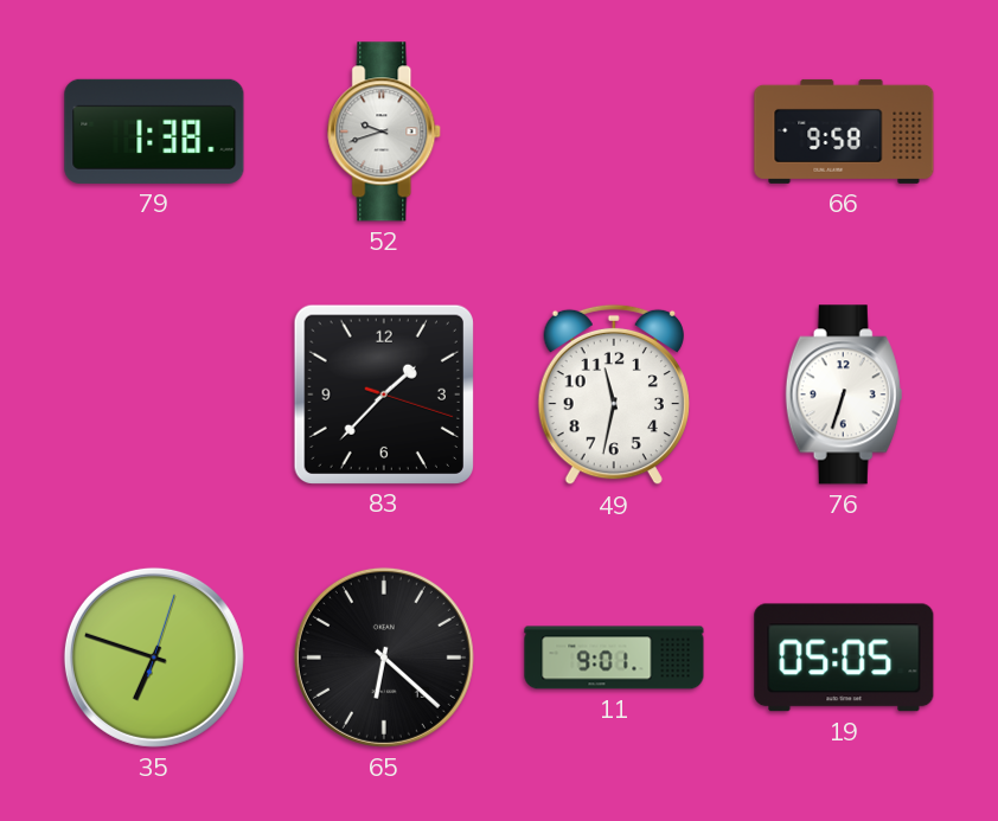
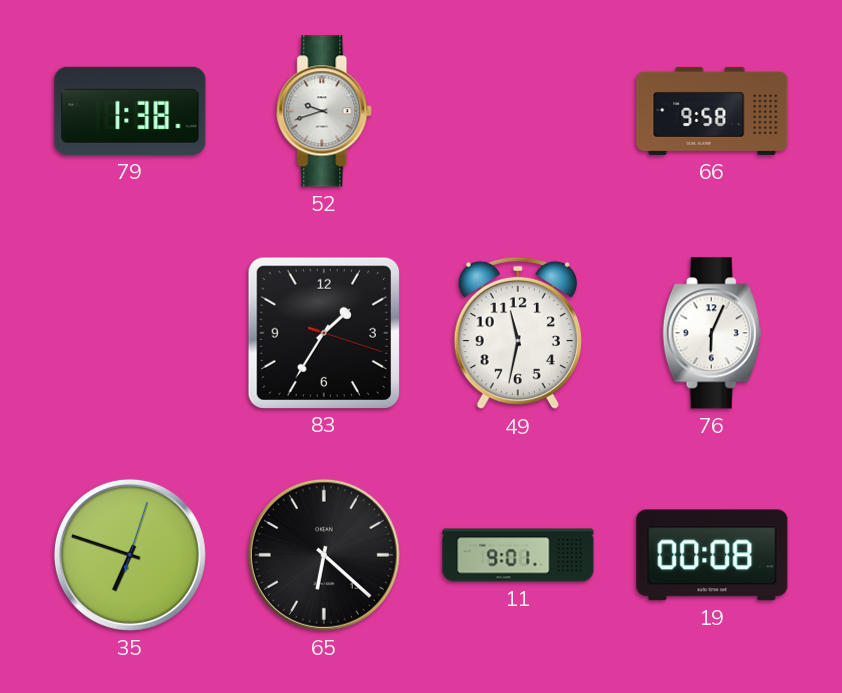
83: 1:37 -> 1:35
76: 6:33 -> 6:04
19: 05:05 -> 00:08
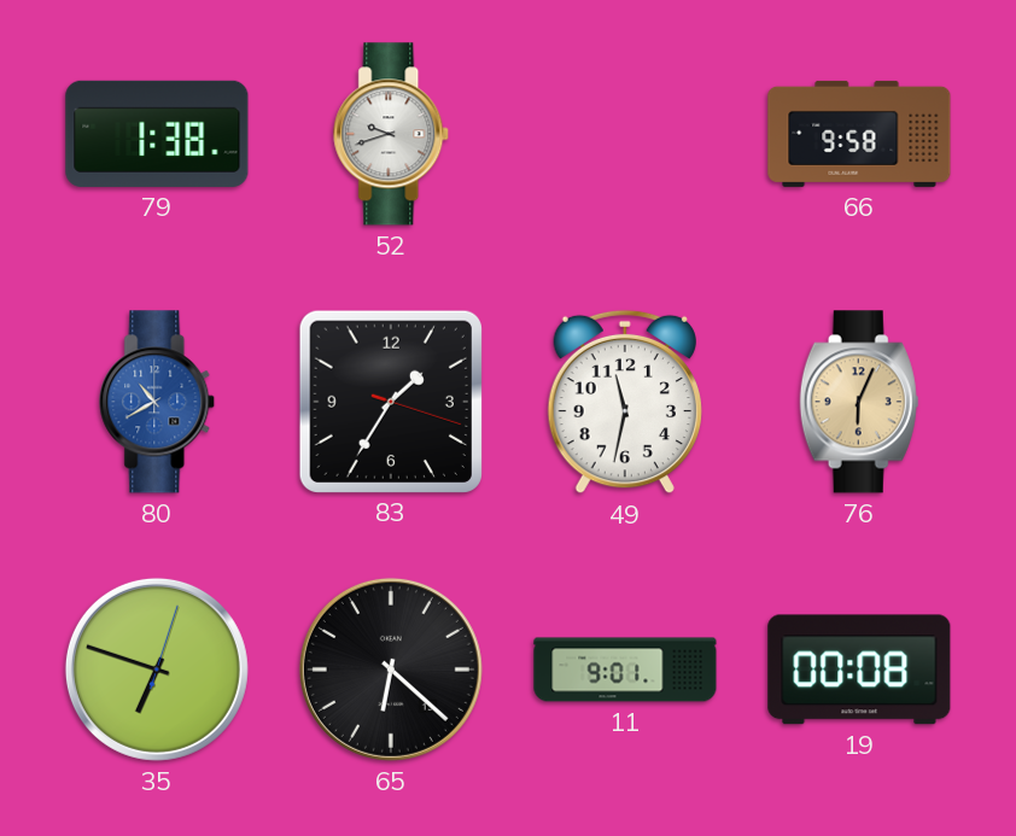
80: none -> 10:40
76 dial: white -> champagne
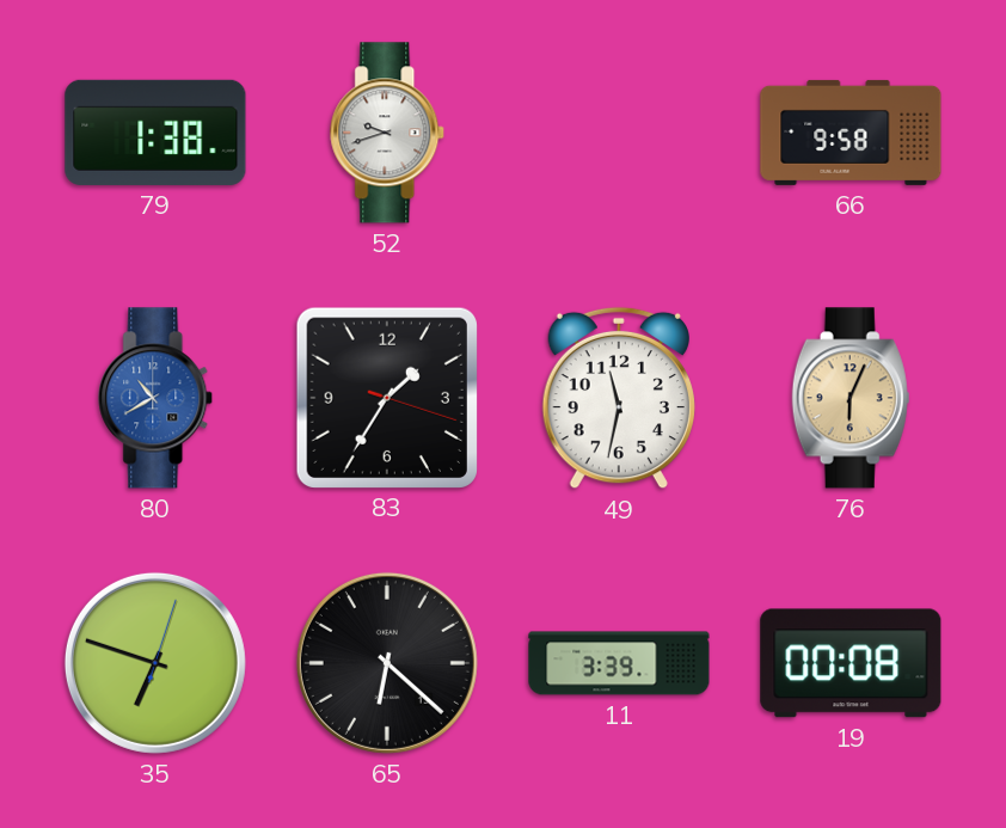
11: 9:01 -> 3:39
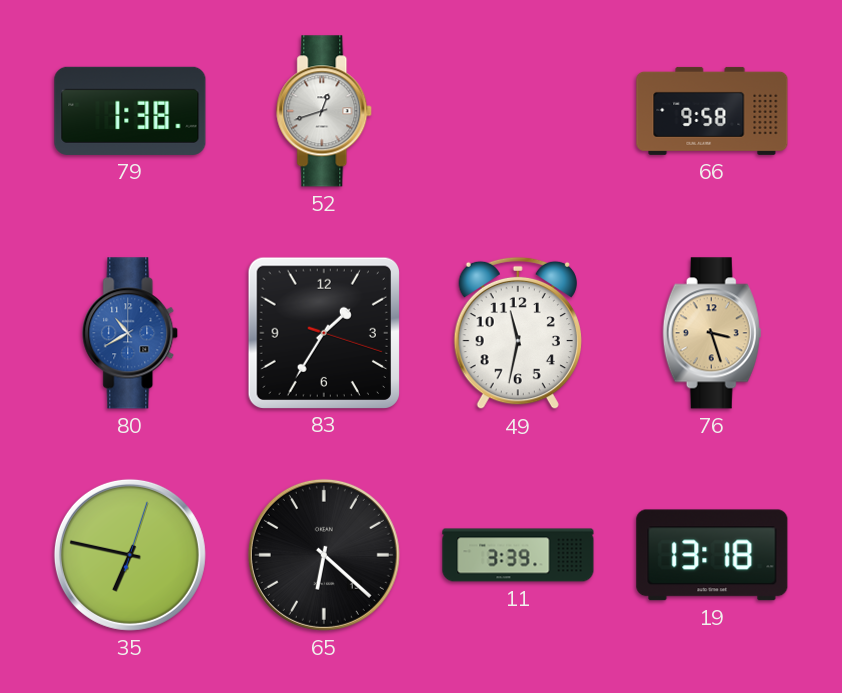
52: 9:42 -> 12:42
76: 6:04 -> 3:27
35: 6:48 -> 6:47
19: 00:08 -> 13:18
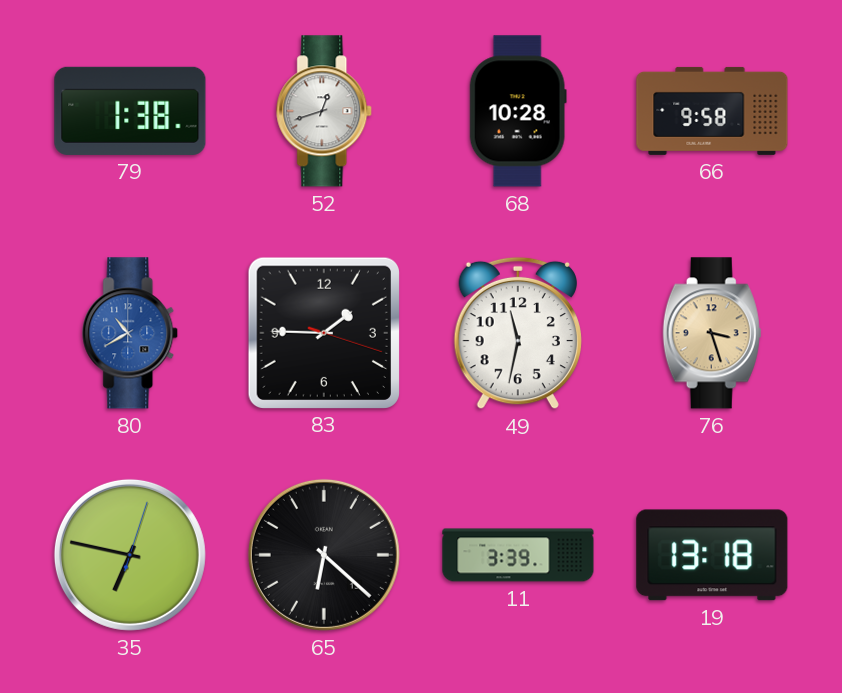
68: none -> 10:28
83: 1:35 -> 1:45
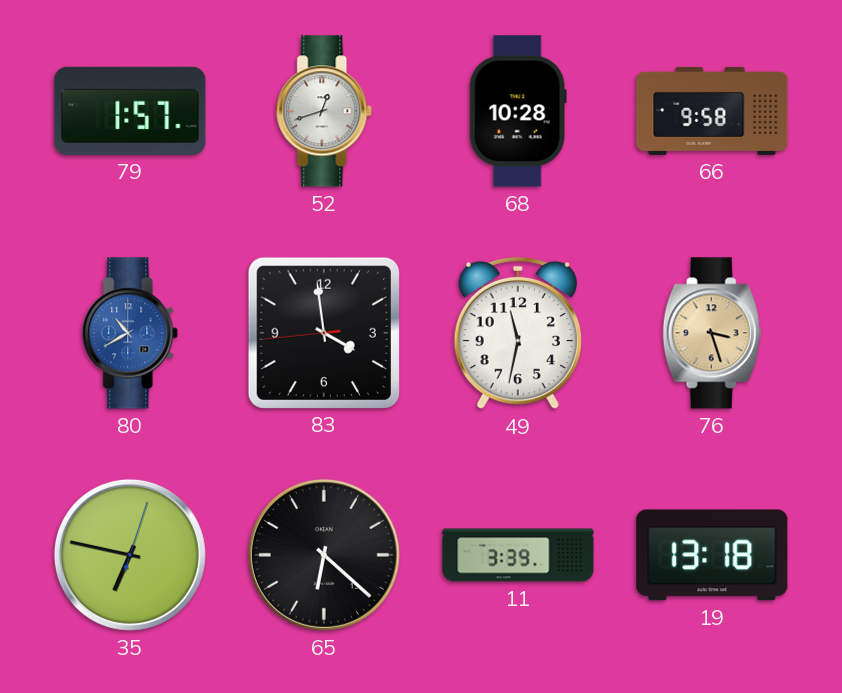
79: 1:38 -> 1:57
83: 1:45 -> 3:58
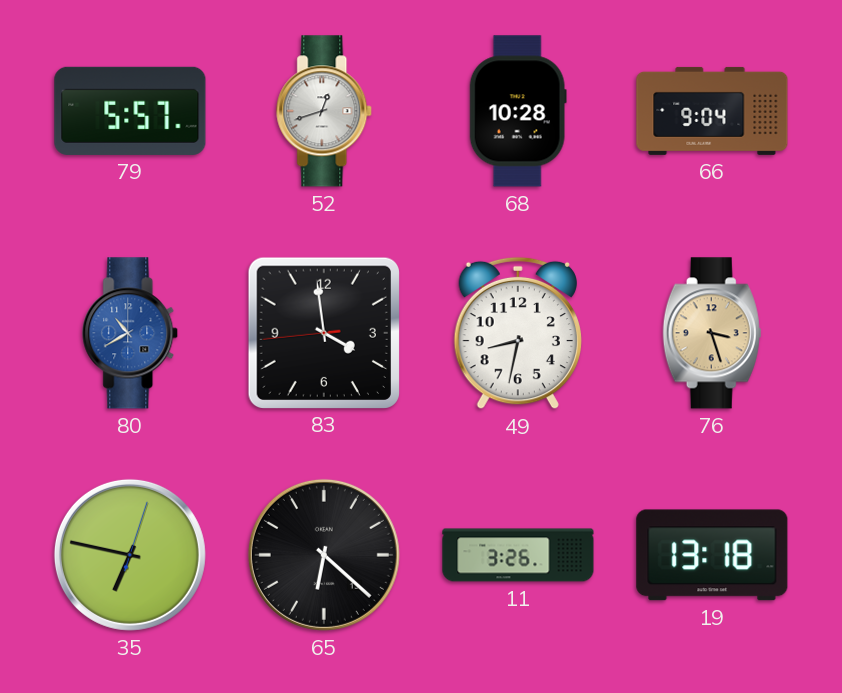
79: 1:57 -> 5:57
66: 9:58 -> 9:04
49: 11:32 -> 8:32
11: 3:39 -> 3:26
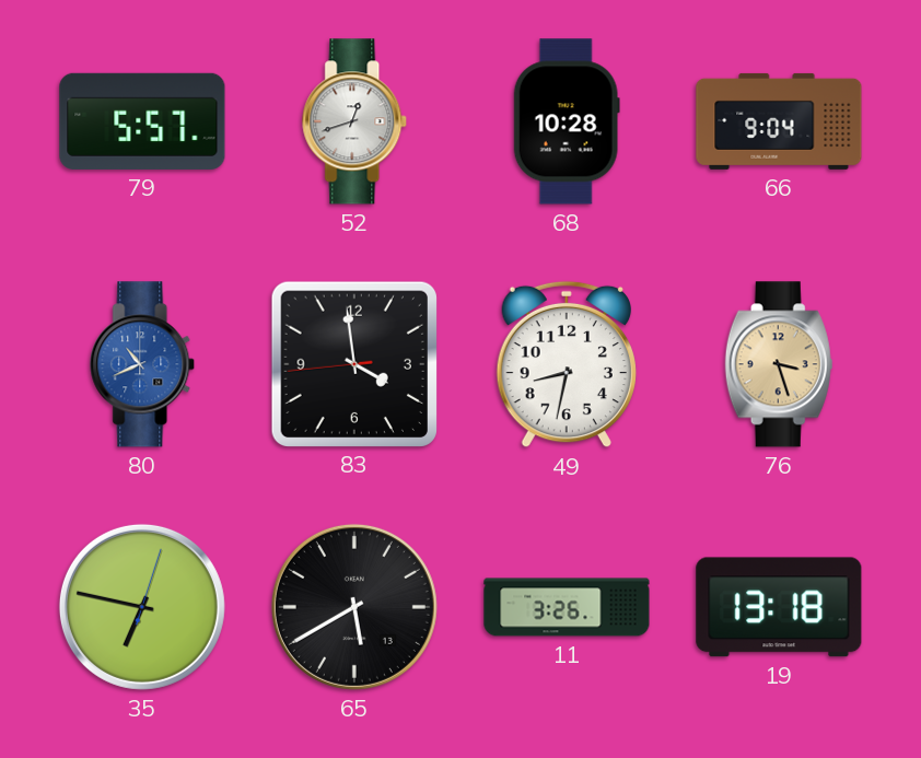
80: 10:40 -> 10:41
65: 6:22 -> 5:40
